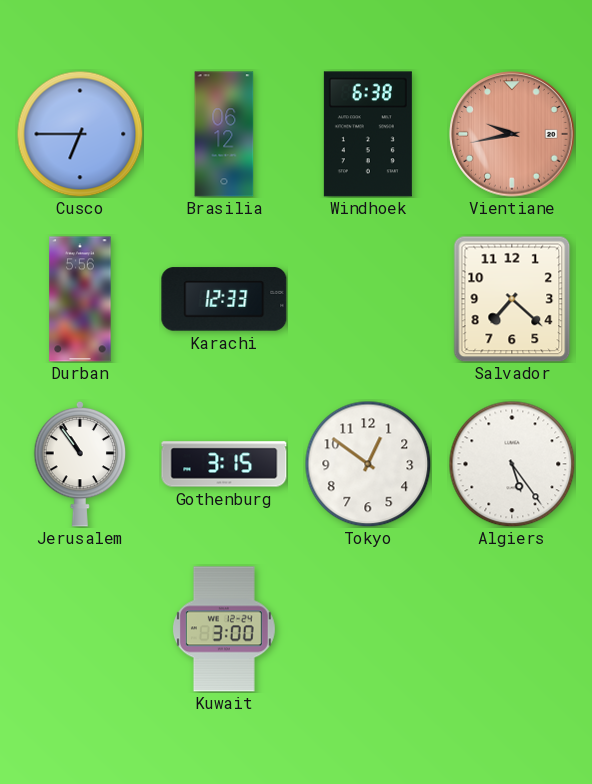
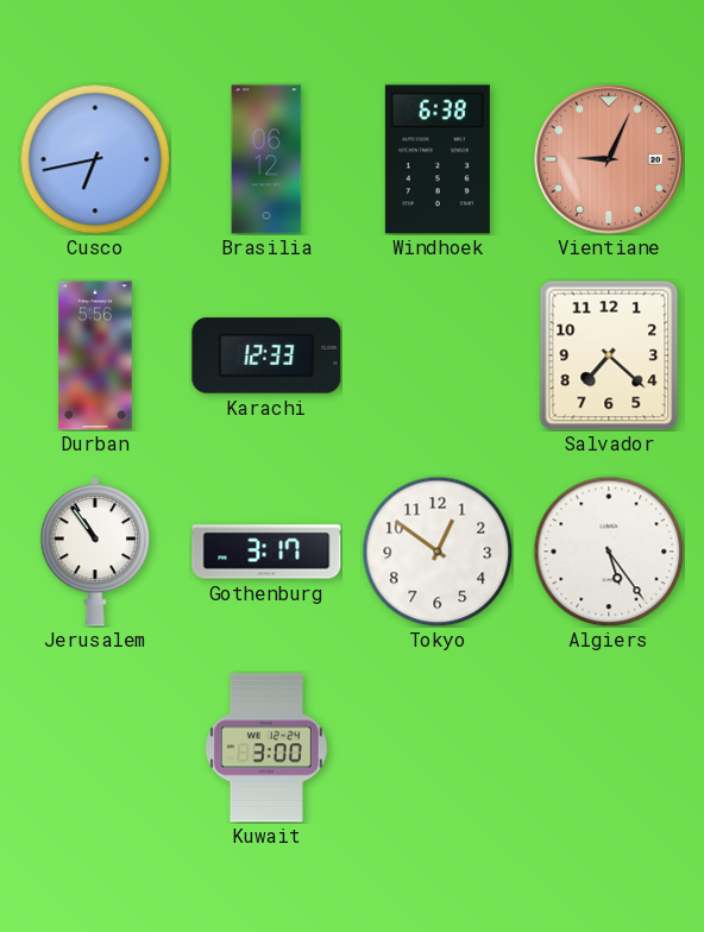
Cusco: 6:45 -> 6:43
Vientiane: 9:43 -> 9:04
Gothenburg: 3:15 -> 3:17
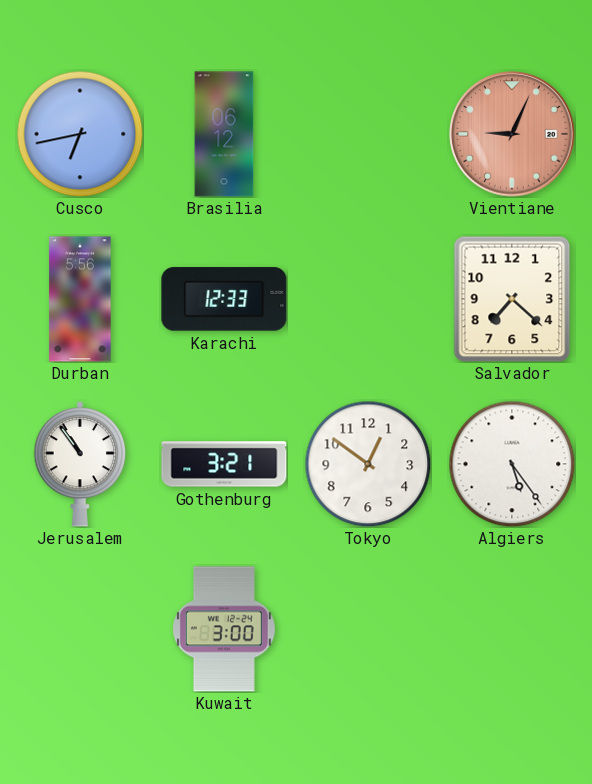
Windhoek: 6:38 -> none
Gothenburg: 3:17 -> 3:21
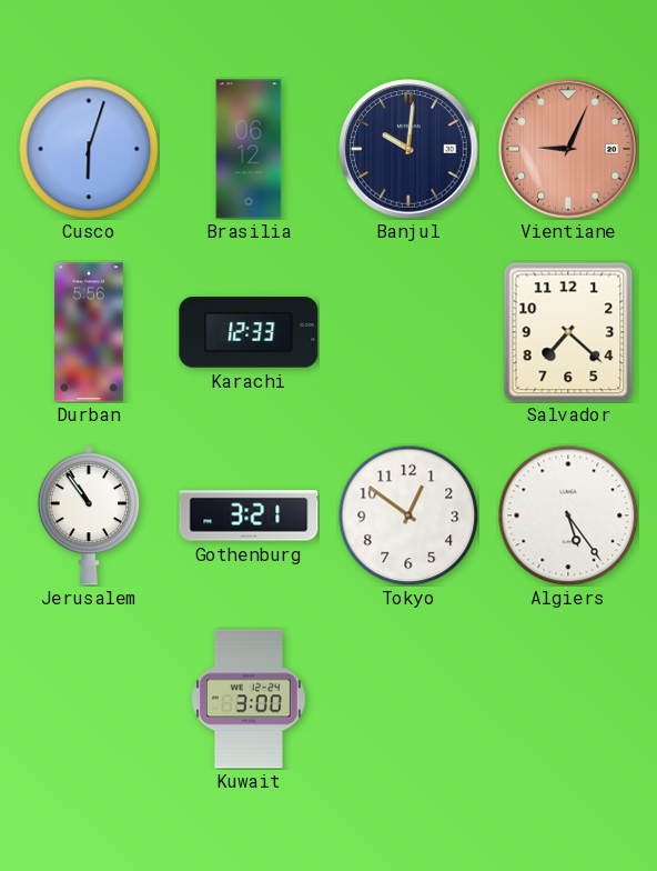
Cusco: 6:43 -> 6:03
Banjul: none -> 10:01
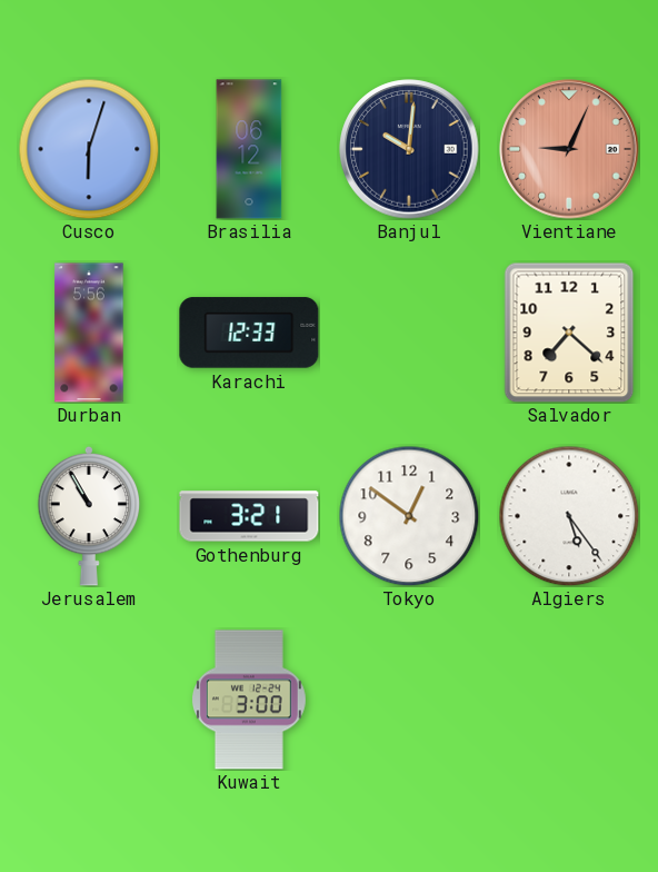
Jerusalem: 10:54 -> 10:55
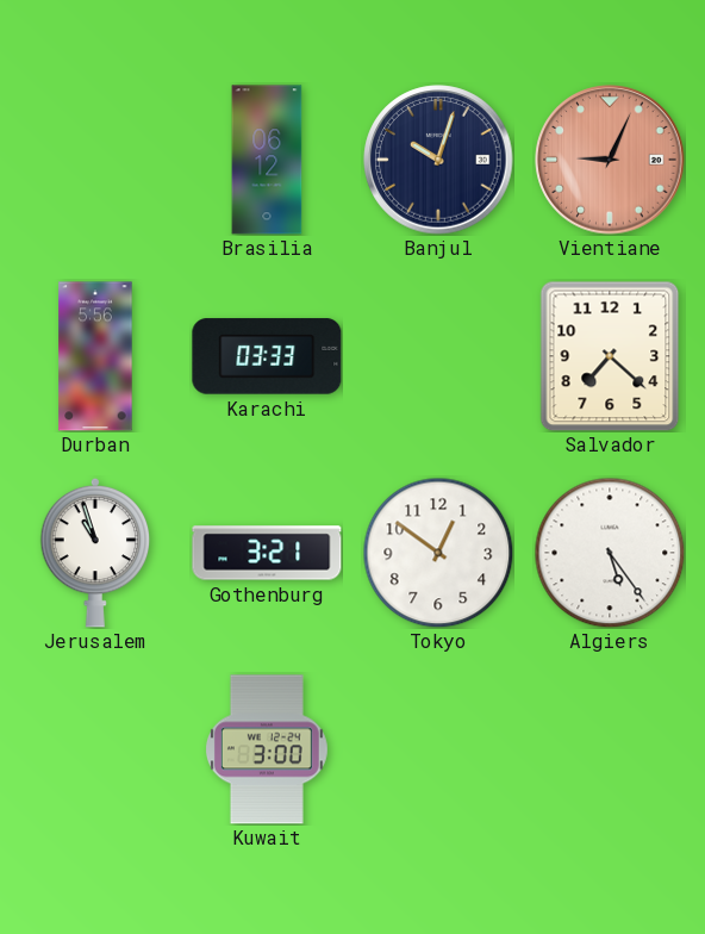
Cusco: 6:03 -> none
Banjul: 10:01 -> 10:03
Karachi: 12:33 -> 03:33
Jerusalem: 10:55 -> 10:57
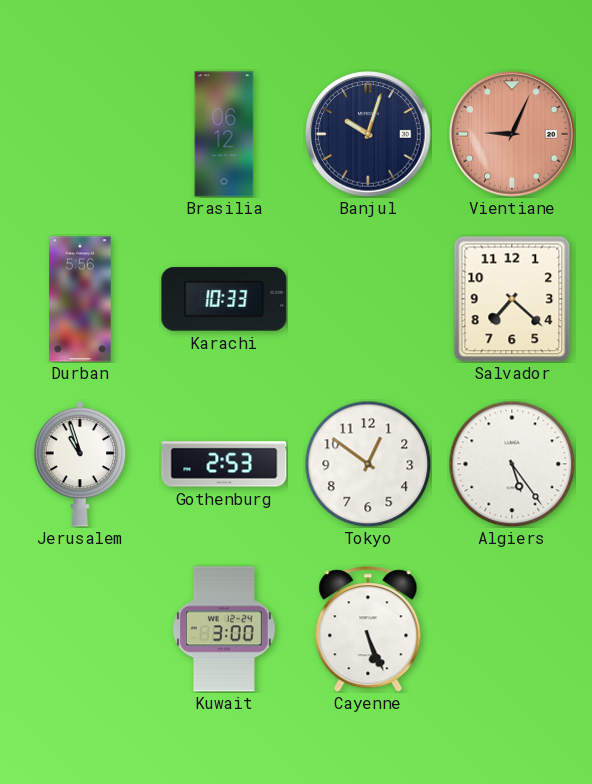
Karachi: 03:33 -> 10:33
Gothenburg: 3:21 -> 2:53
Cayenne: none -> 5:26
